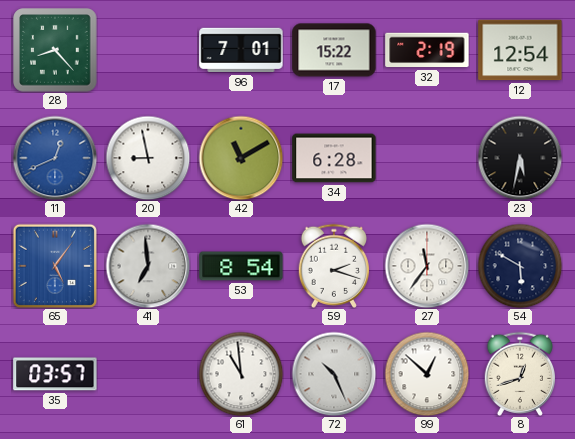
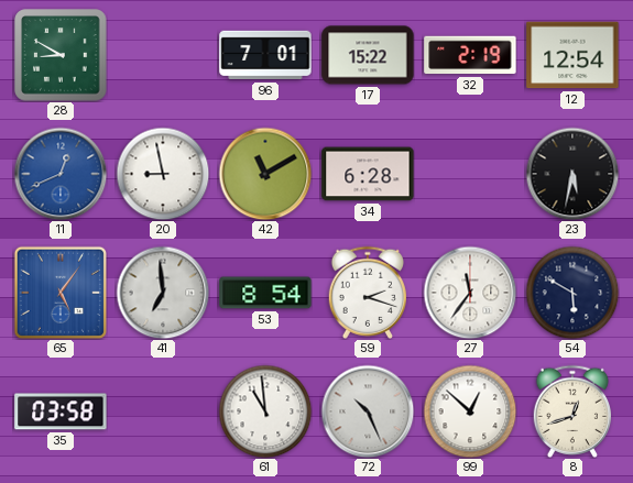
28: 8:23 -> 8:50
35: 03:57 -> 03:58
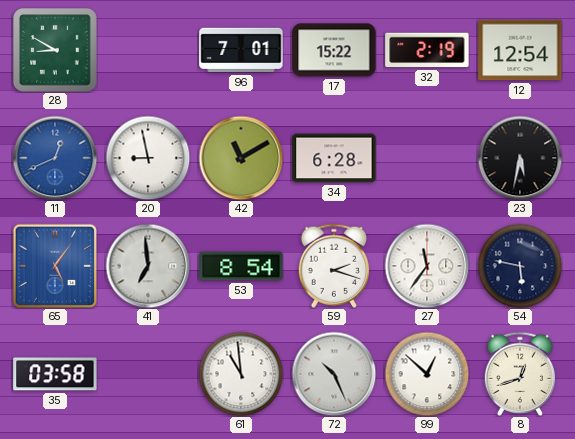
54: 5:50 -> 5:47
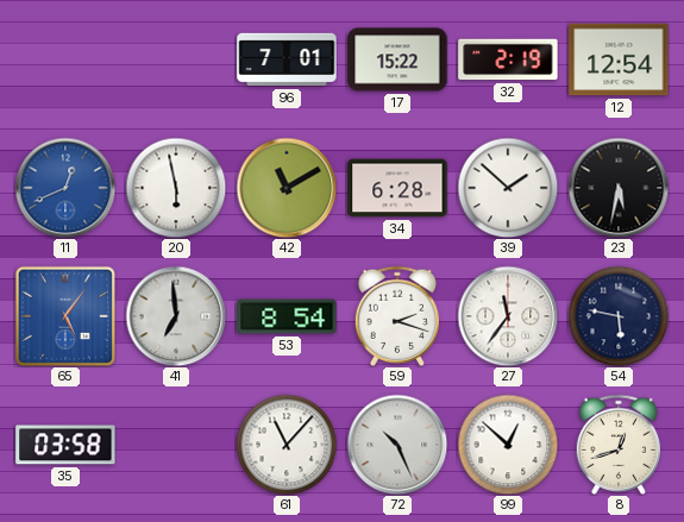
28: 8:50 -> none
20: 8:58 -> 5:58
39: none -> 1:52
61: 10:59 -> 11:07
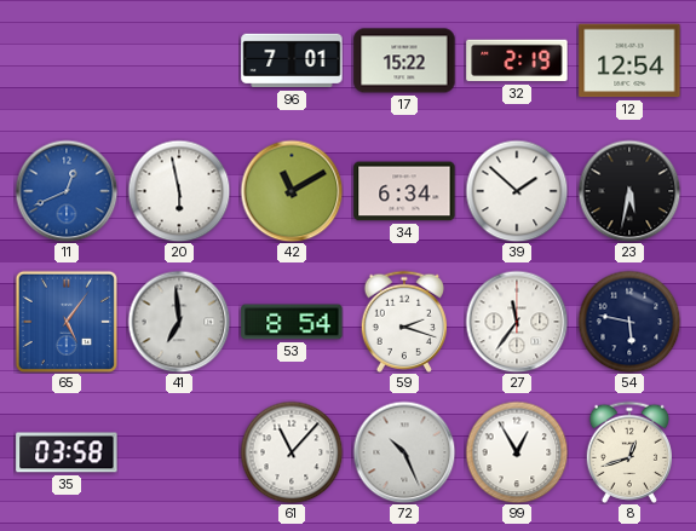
34: 6:28 -> 6:34
99: 12:52 -> 12:55
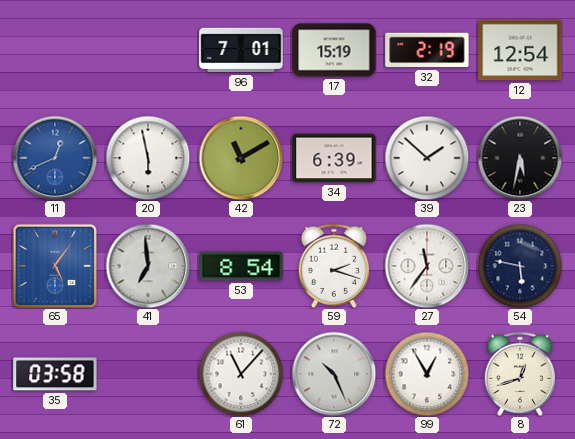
17: 15:22 -> 15:19
34: 6:34 -> 6:39
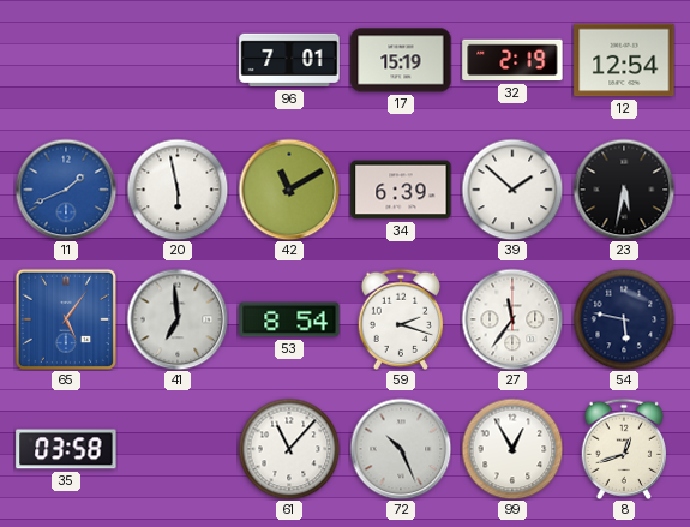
11: 12:41 -> 1:41
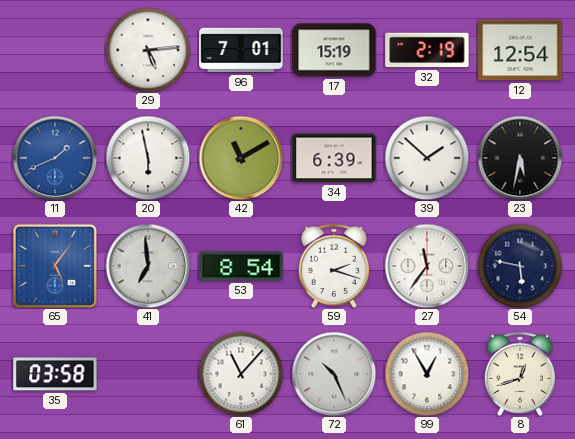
29: none -> 5:14
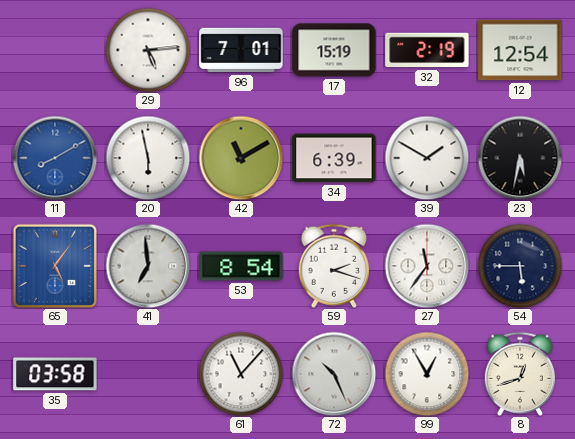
11: 1:41 -> 8:10
39: 1:52 -> 1:50
54: 5:47 -> 5:45
